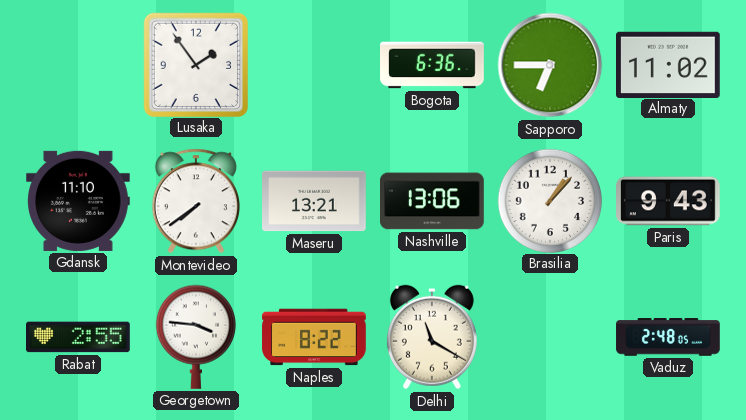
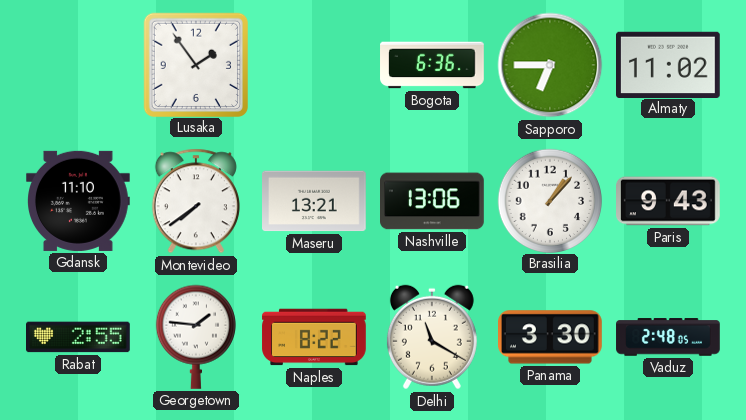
Georgetown: 3:46 -> 1:46
Panama: none -> 3:30
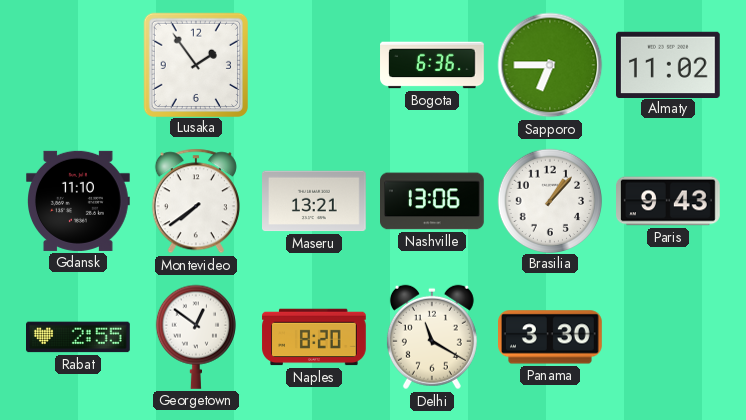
Georgetown: 1:46 -> 12:51
Naples: 8:22 -> 8:20
Vaduz: 2:48 -> none
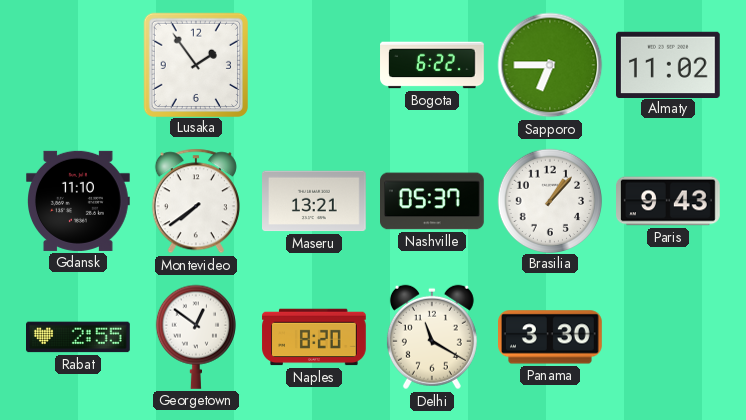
Bogota: 6:36 -> 6:22
Nashville: 13:06 -> 05:37
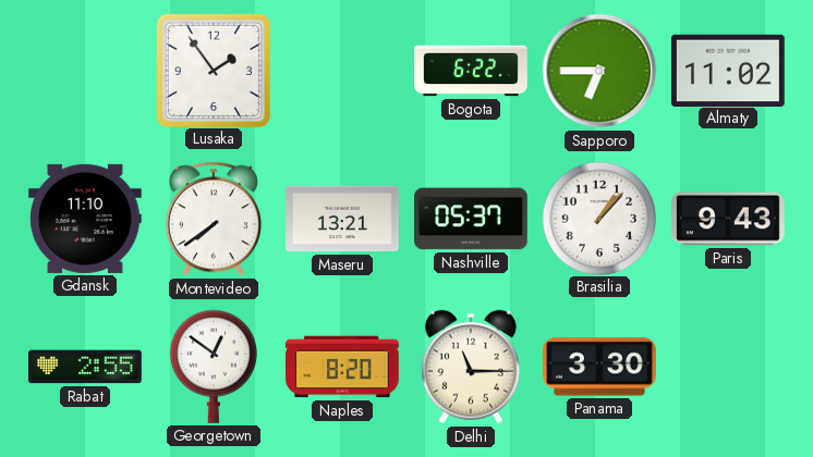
Delhi: 11:20 -> 11:15
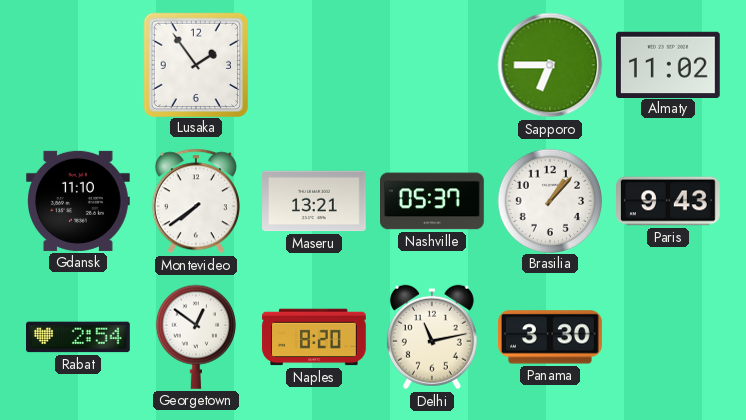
Bogota: 6:22 -> none
Rabat: 2:55 -> 2:54
Delhi: 11:15 -> 11:13
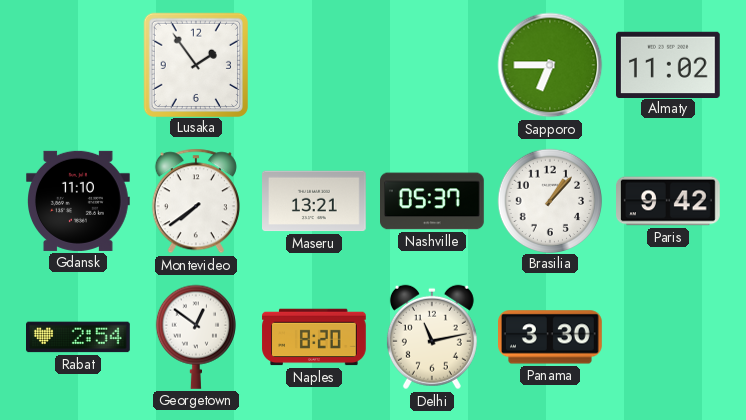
Paris: 9:43 -> 9:42
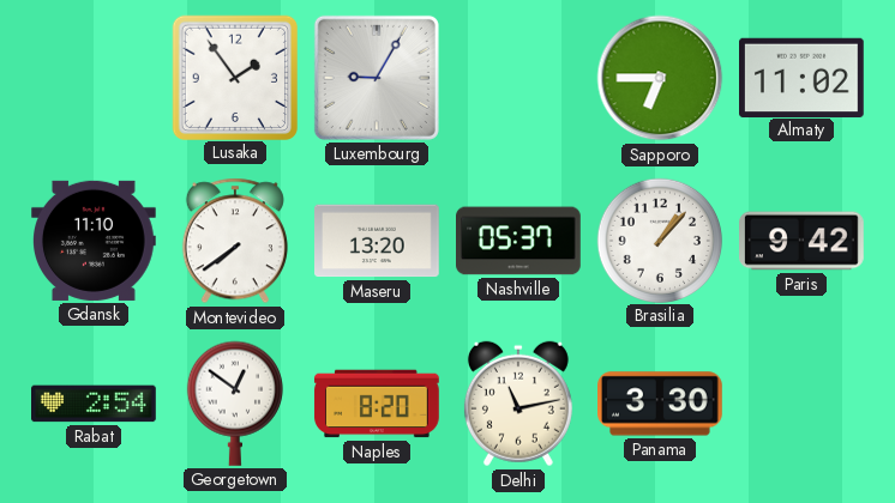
Luxembourg: none -> 9:05
Maseru: 13:21 -> 13:20
